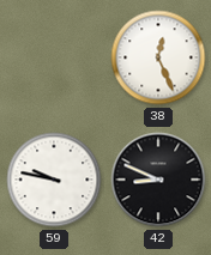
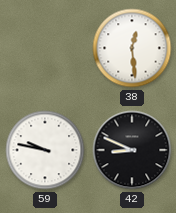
38: 12:26 -> 12:29
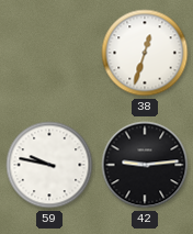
38: 12:29 -> 12:33
42: 8:49 -> 9:14
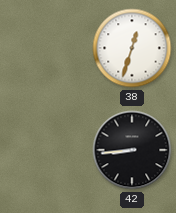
59: 9:47 -> none
42: 9:14 -> 8:44
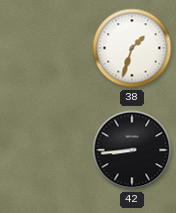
38: 12:33 -> 1:33
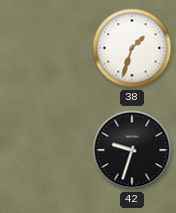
42: 8:44 -> 9:33
